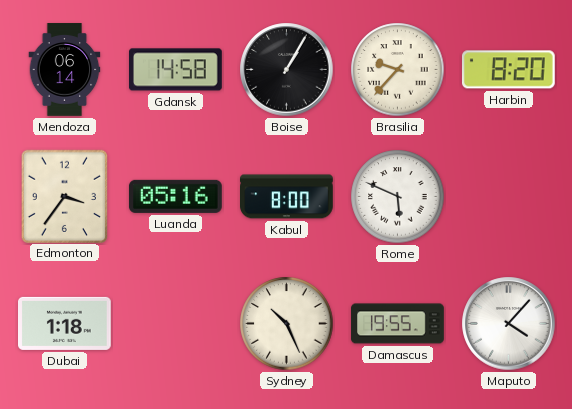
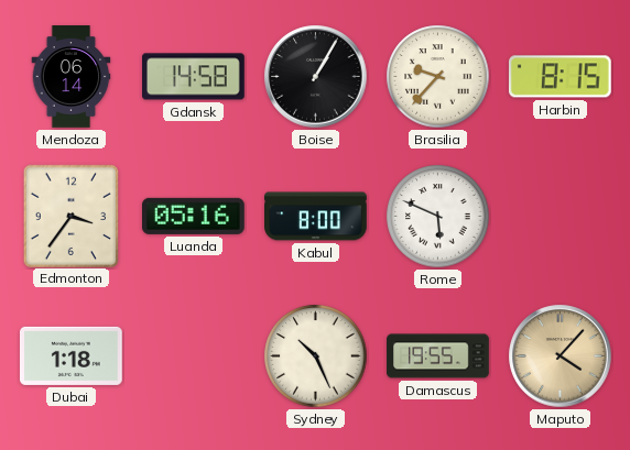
Harbin: 8:20 -> 8:15
Maputo dial: white -> champagne
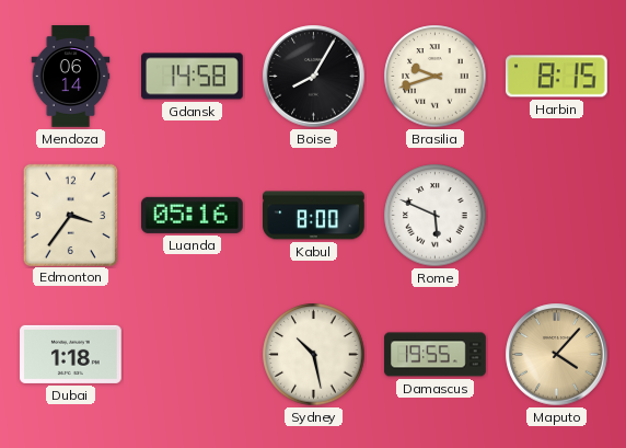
Boise: 1:05 -> 8:05
Brasilia: 9:37 -> 9:42
Sydney: 10:26 -> 10:28
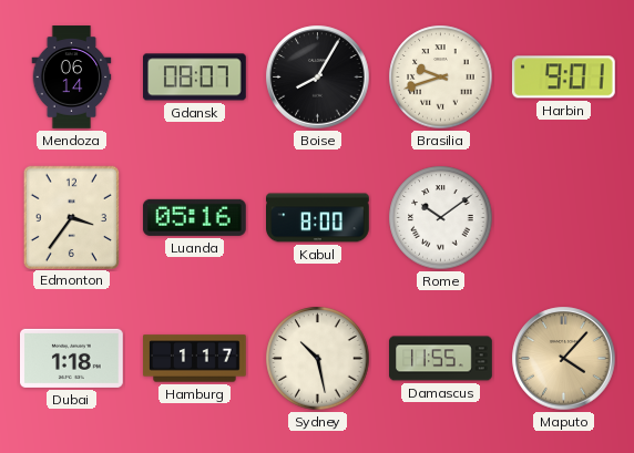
Gdansk: 14:58 -> 08:07
Harbin: 8:15 -> 9:01
Rome: 5:49 -> 10:09
Hamburg: none -> 1:17
Damascus: 19:55 -> 11:55
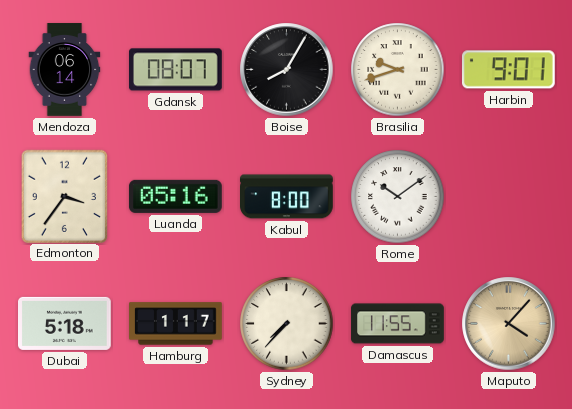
Dubai: 1:18 -> 5:18
Sydney: 10:28 -> 7:37
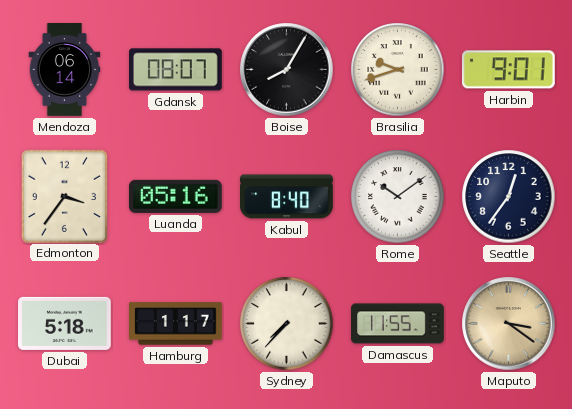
Kabul: 8:00 -> 8:40
Seattle: none -> 12:36
Maputo: 4:07 -> 3:21
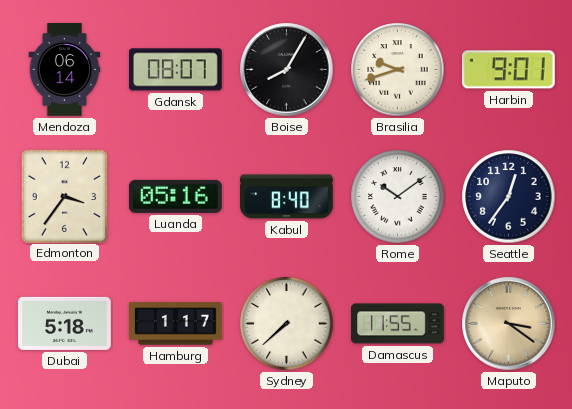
Sydney: 7:37 -> 7:38
